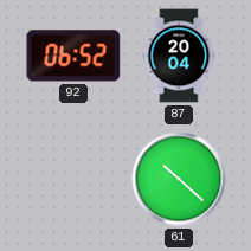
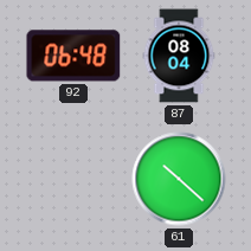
92: 06:52 -> 06:48
87: 20:04 -> 08:04
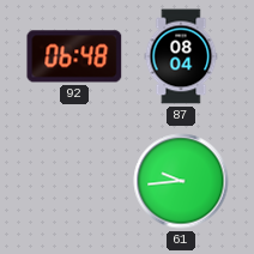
61: 10:22 -> 9:44
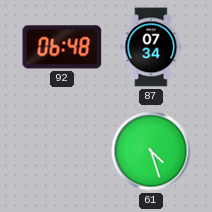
87: 08:04 -> 07:34
61: 9:44 -> 4:27
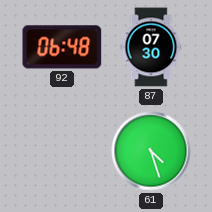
87: 07:34 -> 07:30
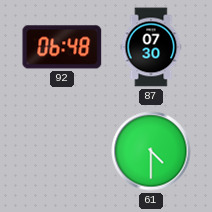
61: 4:27 -> 4:30
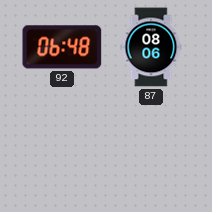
87: 07:30 -> 08:06
61: 4:30 -> none
